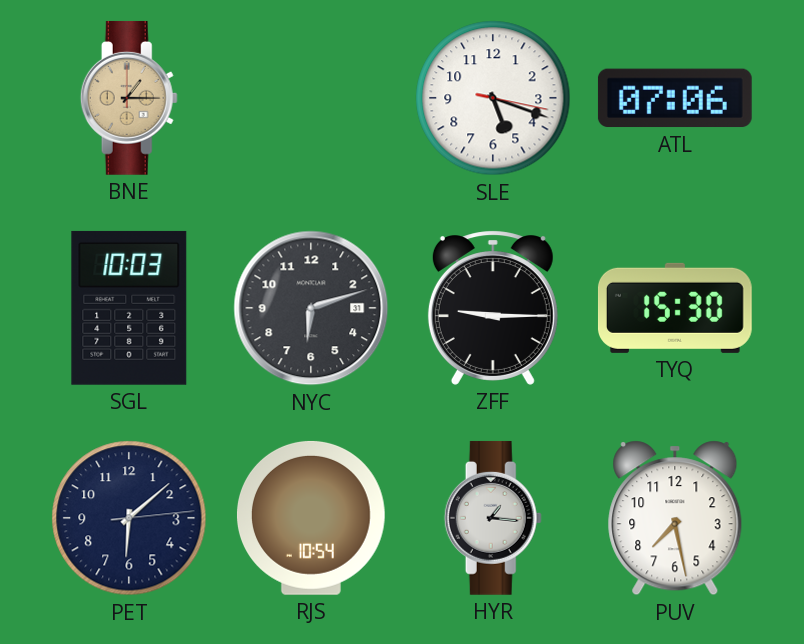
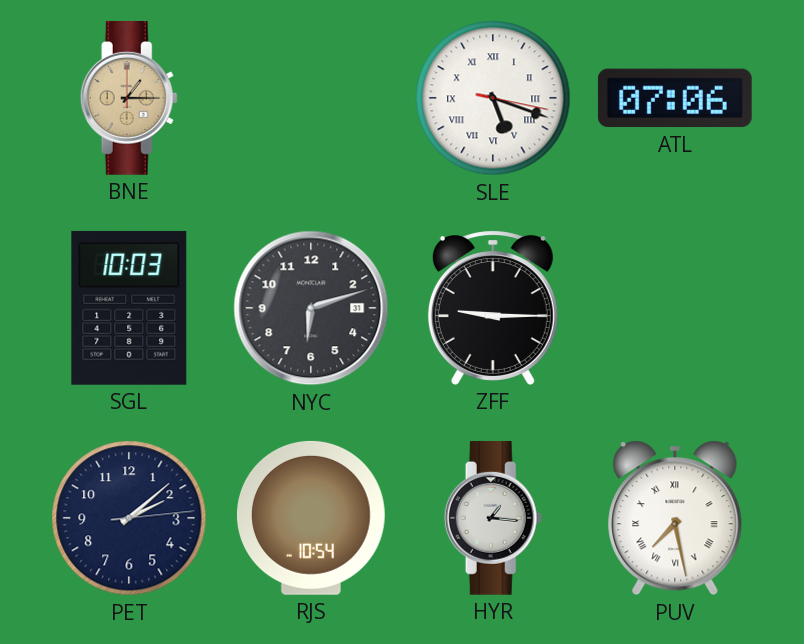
SLE numerals: Arabic -> Roman
TYQ: 15:30 -> none
PET: 6:08 -> 2:08
PUV numerals: Arabic -> Roman
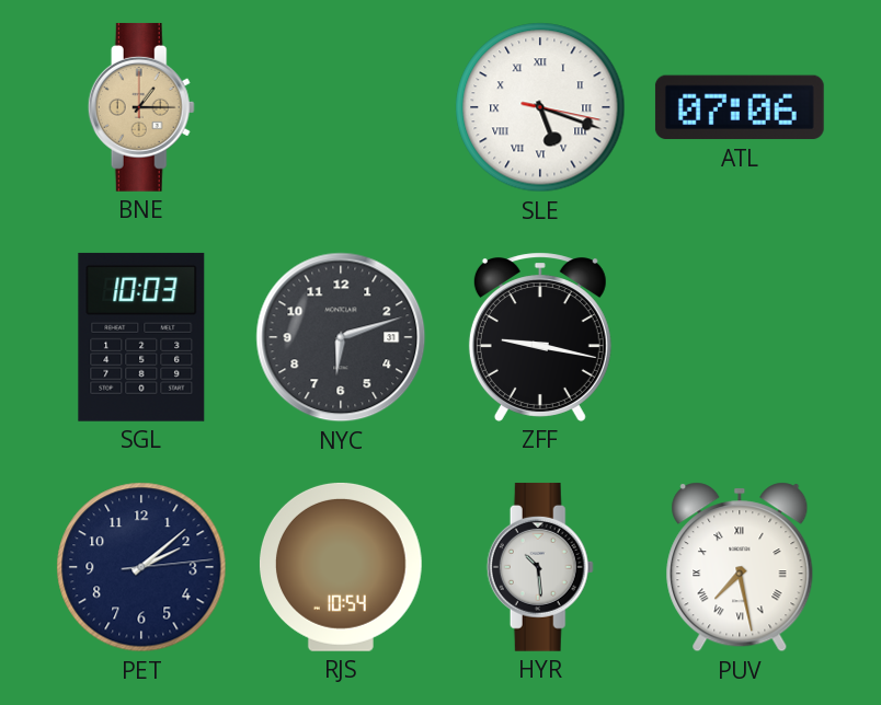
ZFF: 9:15 -> 9:17
HYR: 1:16 -> 10:29
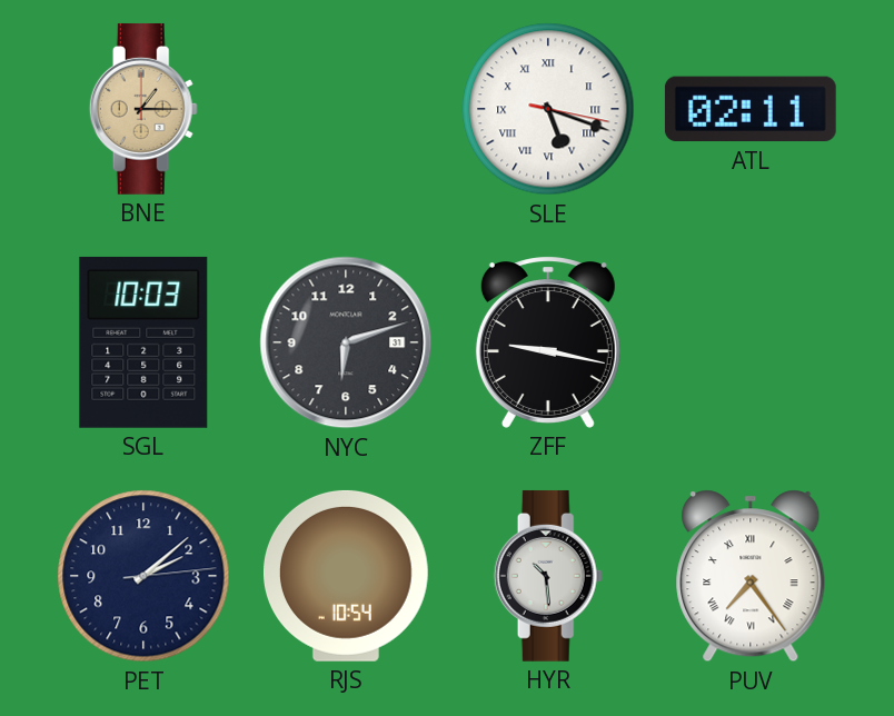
ATL: 07:06 -> 02:11
PUV: 7:28 -> 7:24
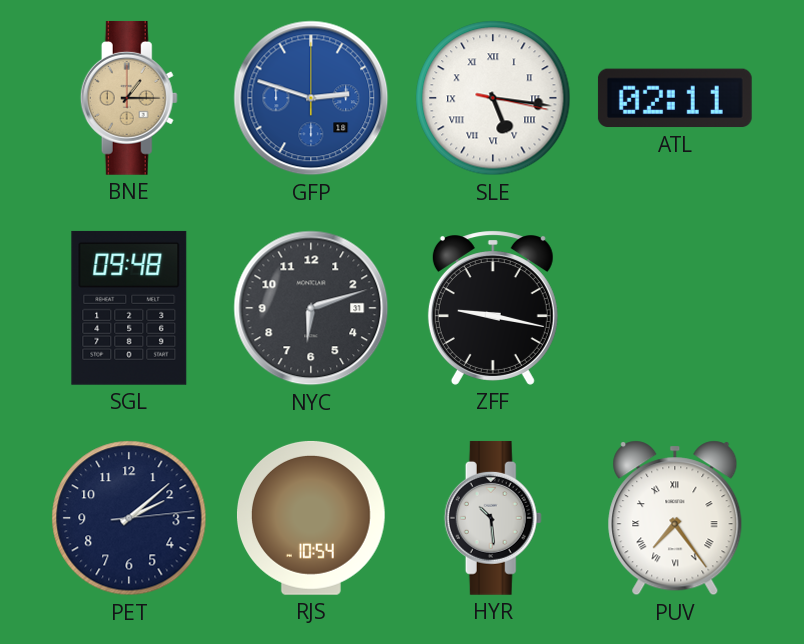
GFP: none -> 2:48
SLE: 5:18 -> 5:16
SGL: 10:03 -> 09:48
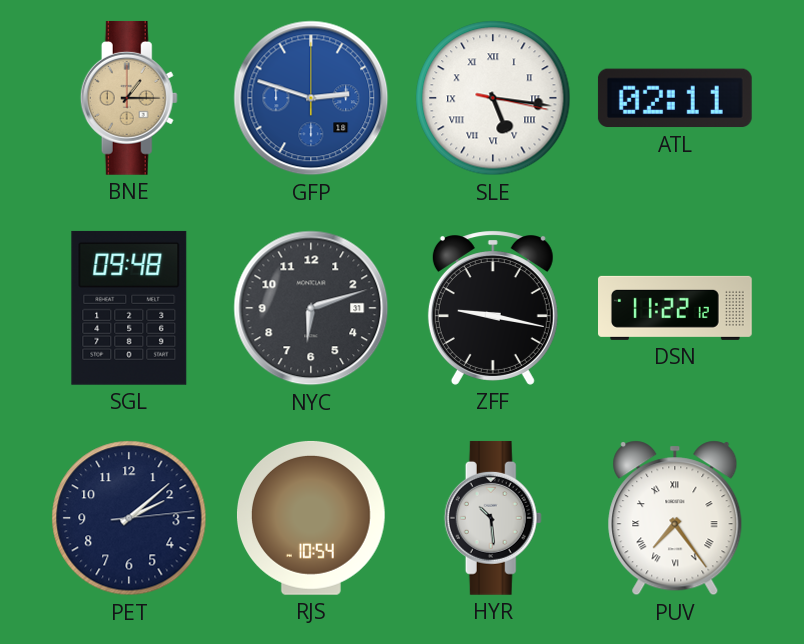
DSN: none -> 11:22
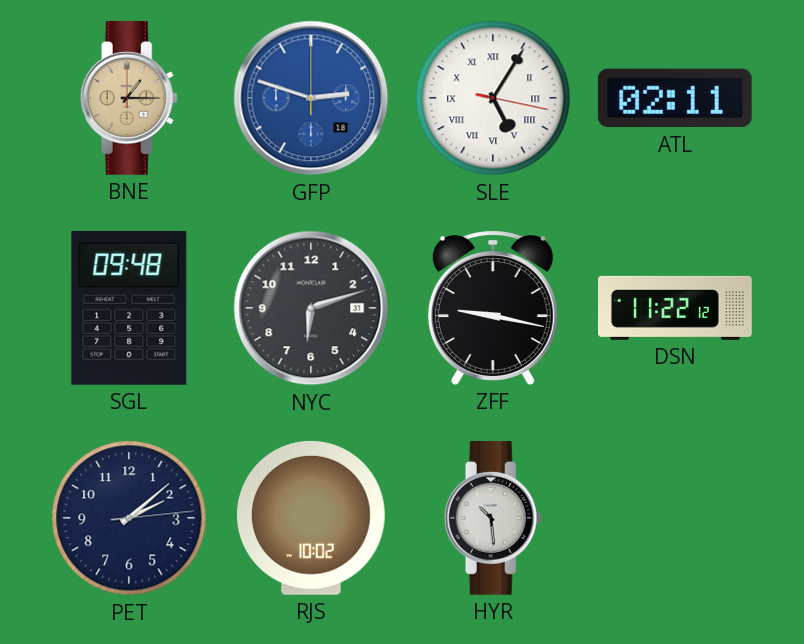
SLE: 5:16 -> 5:05
RJS: 10:54 -> 10:02
PUV: 7:24 -> none
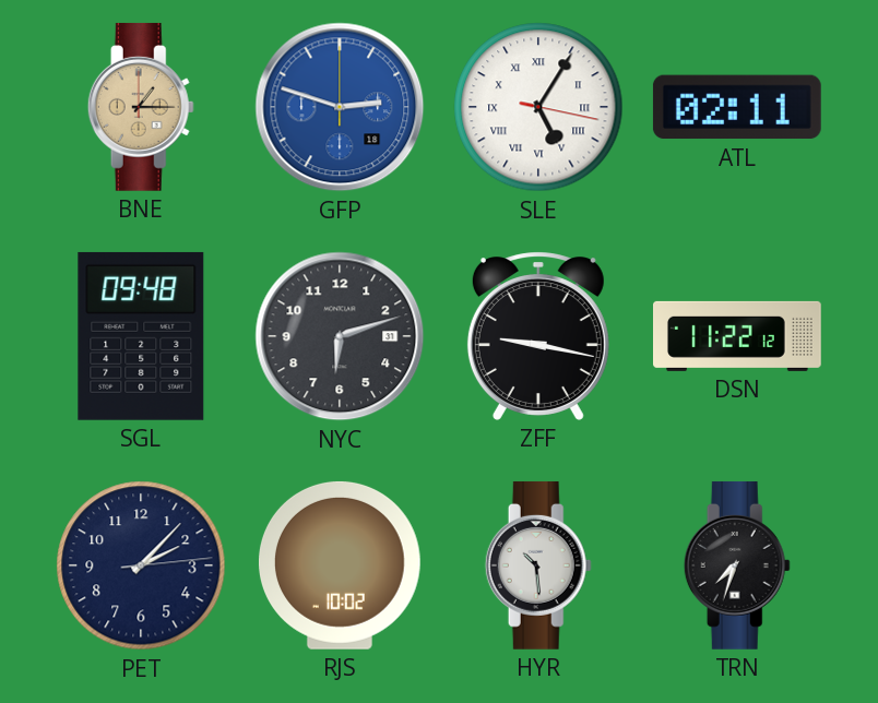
PET: 2:08 -> 2:07
TRN: none -> 7:33
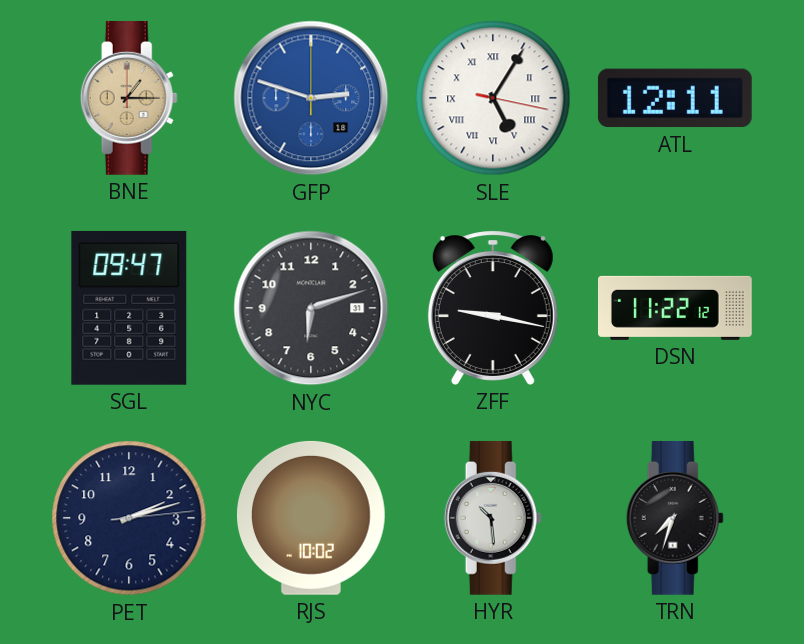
ATL: 02:11 -> 12:11
SGL: 09:48 -> 09:47
PET: 2:07 -> 2:12
